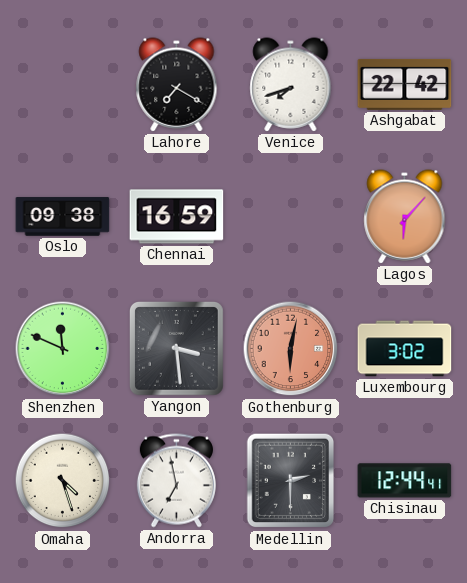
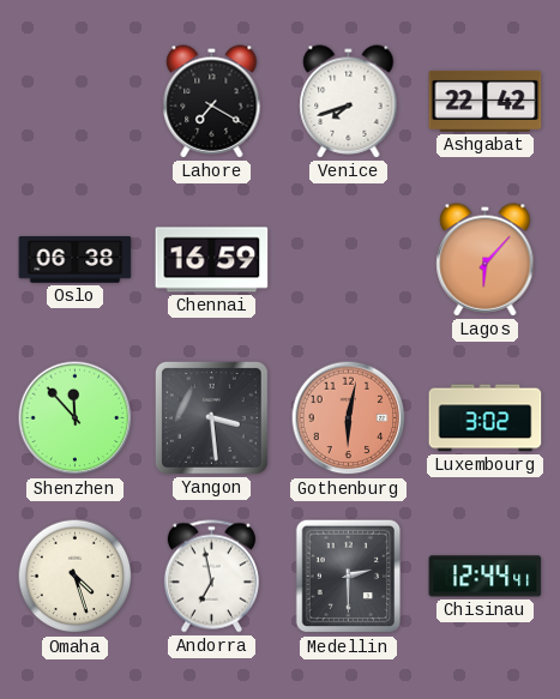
Oslo: 09:38 -> 06:38
Shenzhen: 11:49 -> 11:53
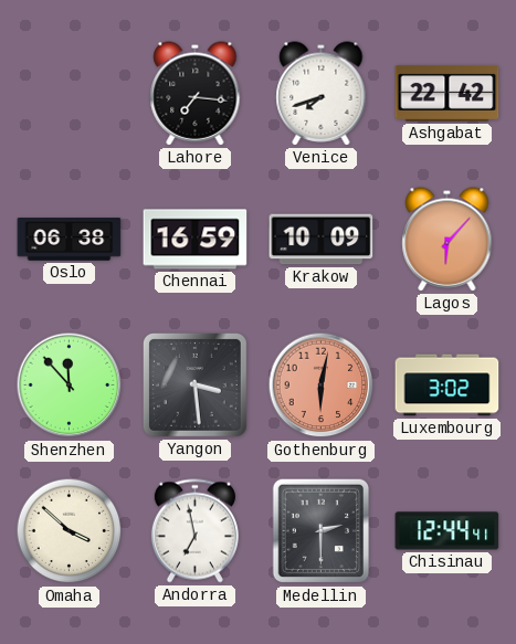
Lahore: 7:20 -> 7:16
Krakow: none -> 10:09
Omaha: 4:27 -> 3:52
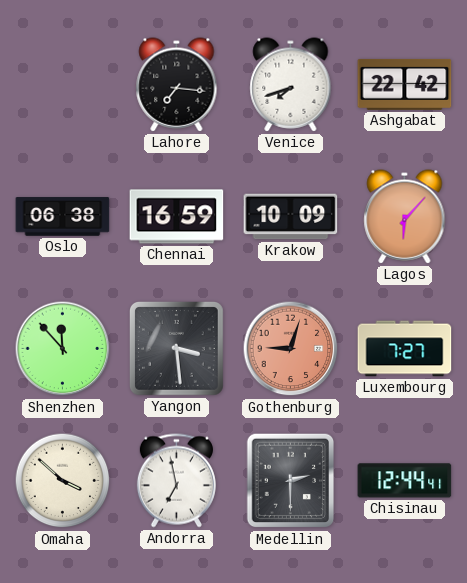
Gothenburg: 6:02 -> 9:03
Luxembourg: 3:02 -> 7:27
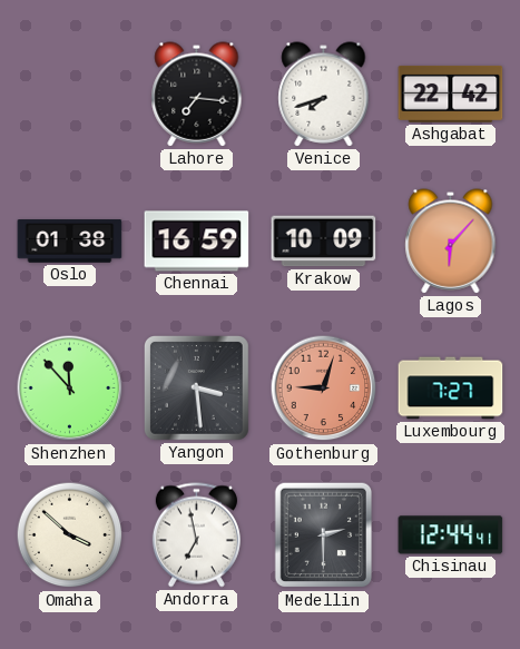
Oslo: 06:38 -> 01:38
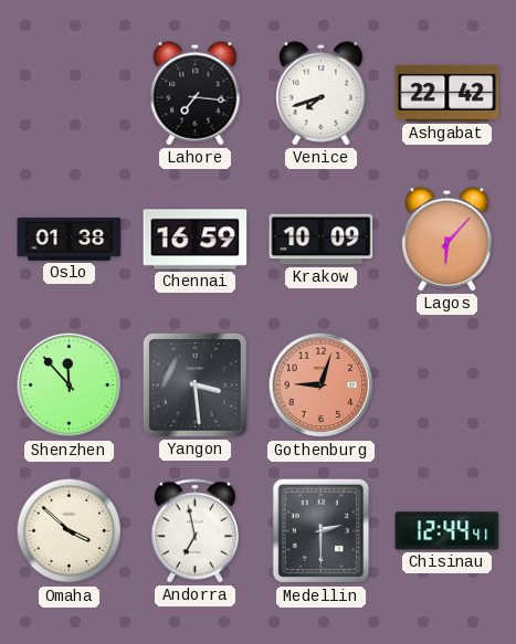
Luxembourg: 7:27 -> none
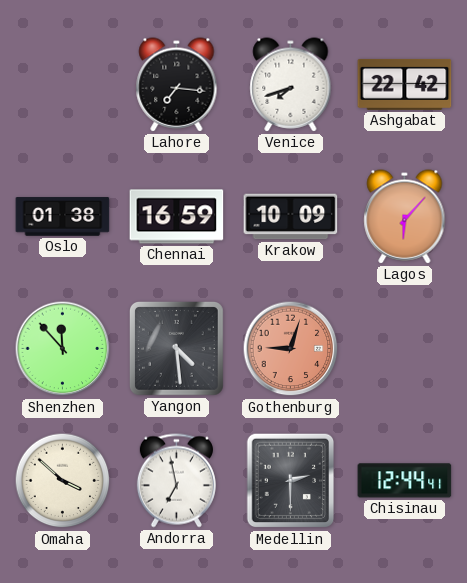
Yangon: 3:29 -> 4:29
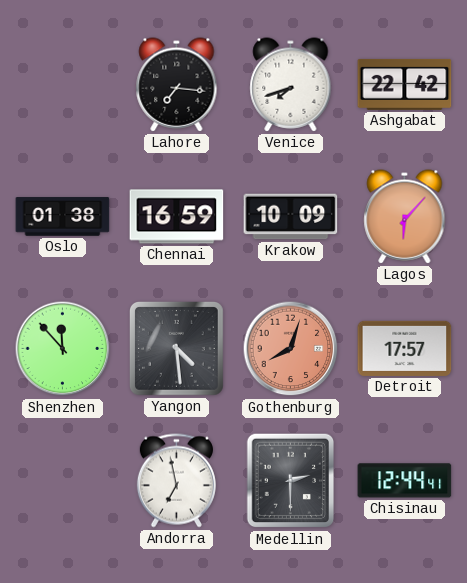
Gothenburg: 9:03 -> 8:03
Detroit: none -> 17:57
Omaha: 3:52 -> none
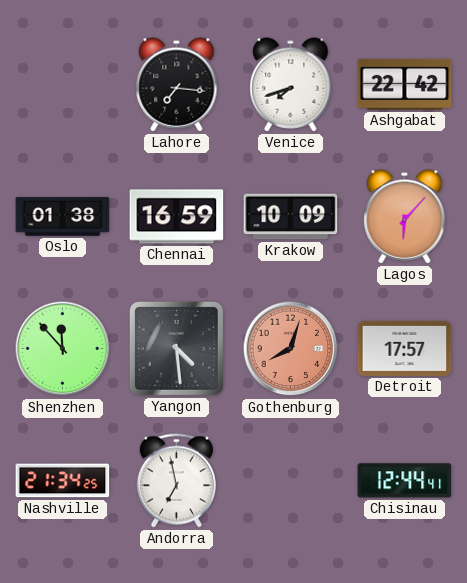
Nashville: none -> 21:34
Medellin: 2:30 -> none
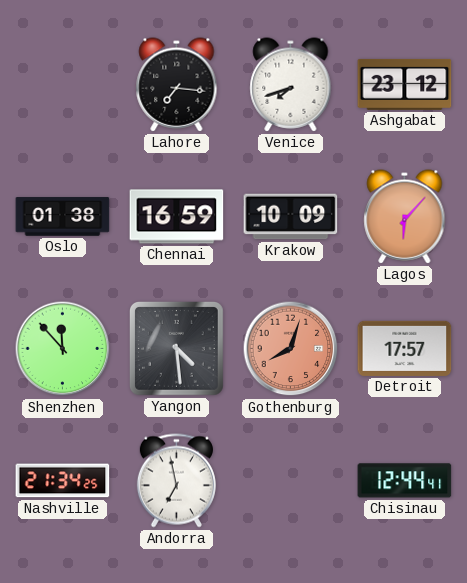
Ashgabat: 22:42 -> 23:12
